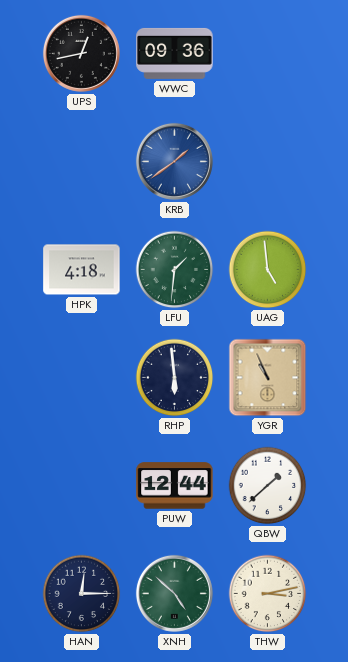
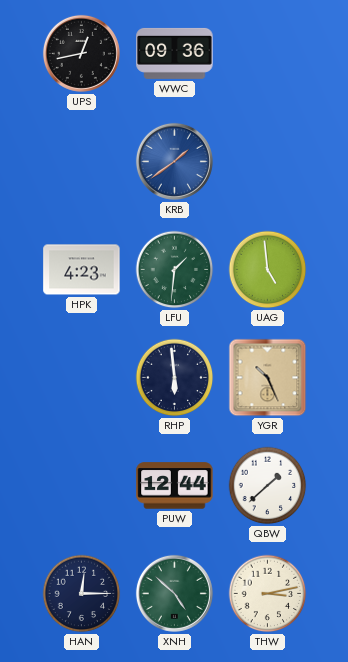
HPK: 4:18 -> 4:23
YGR: 10:56 -> 10:26
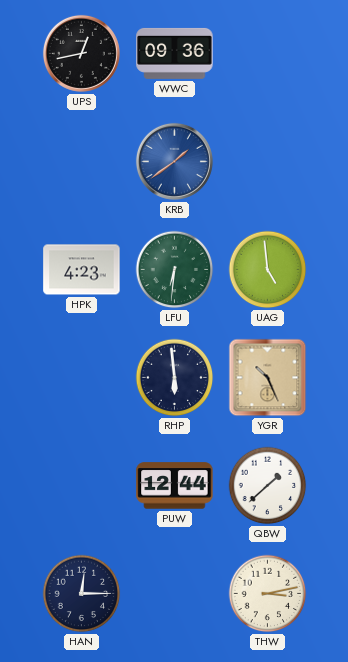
LFU: 1:31 -> 6:31
XNH: 4:52 -> none
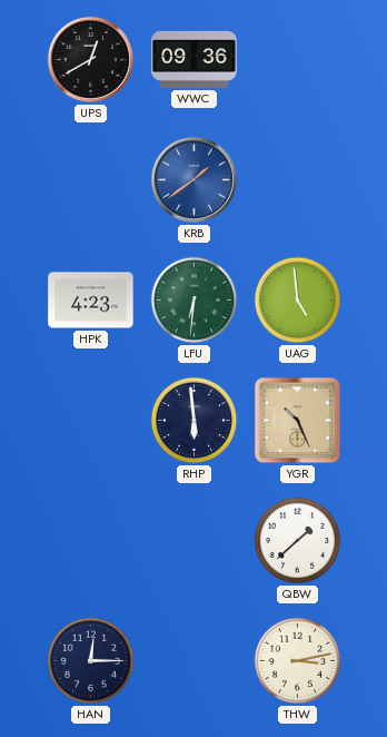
UPS: 12:43 -> 12:40
PUW: 12:44 -> none
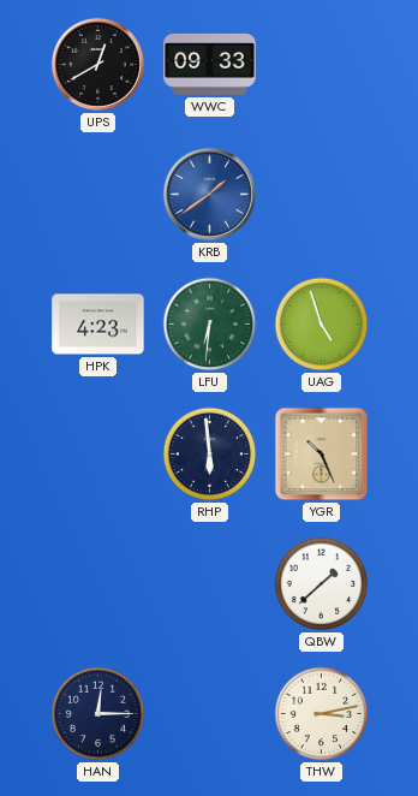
WWC: 09:36 -> 09:33
UAG: 4:59 -> 4:57
